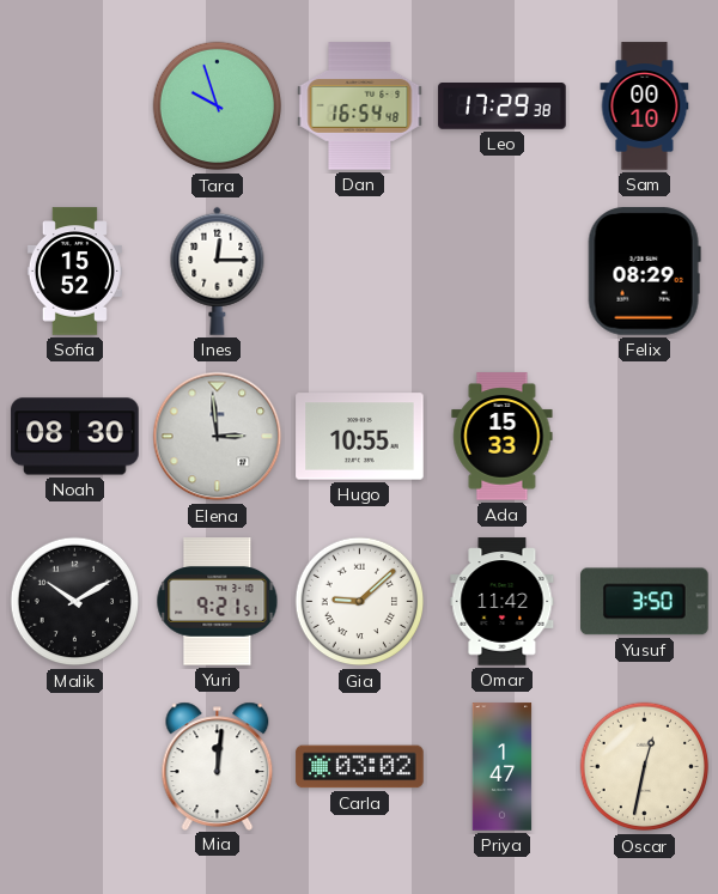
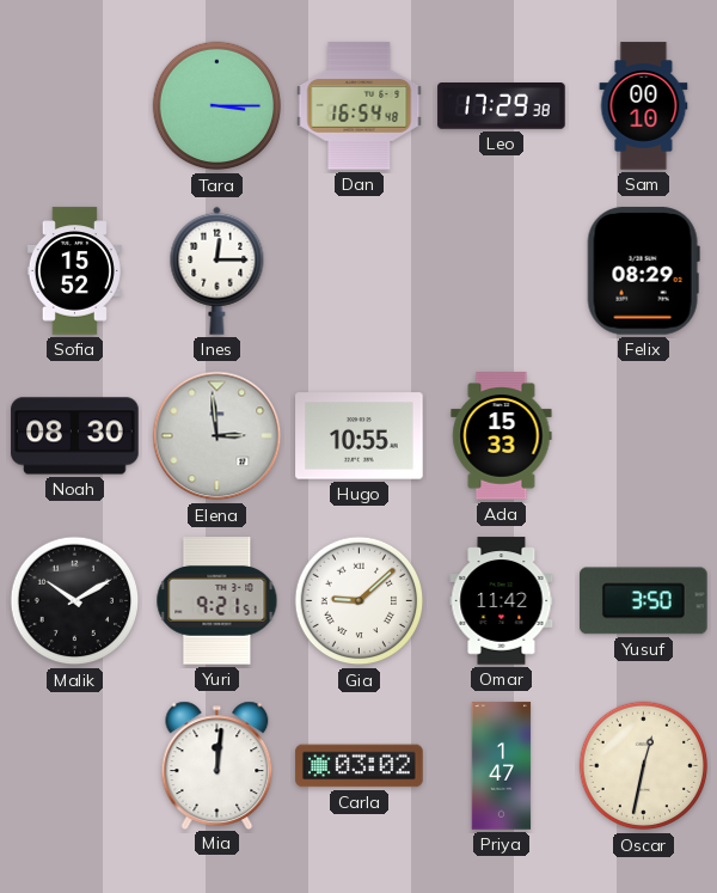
Tara: 9:57 -> 3:15
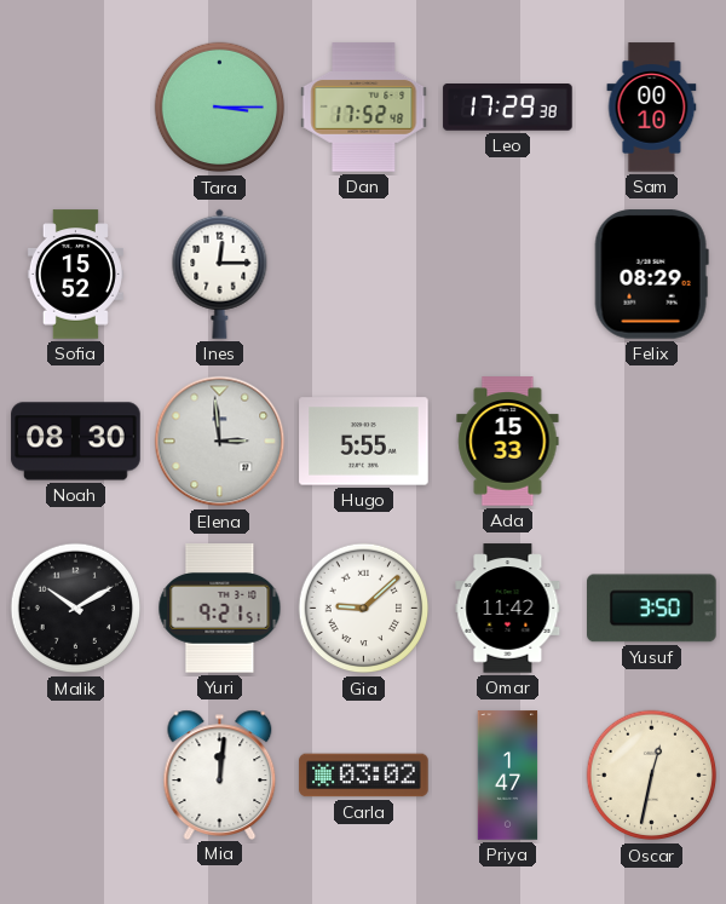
Dan: 16:54 -> 17:52
Hugo: 10:55 -> 5:55
